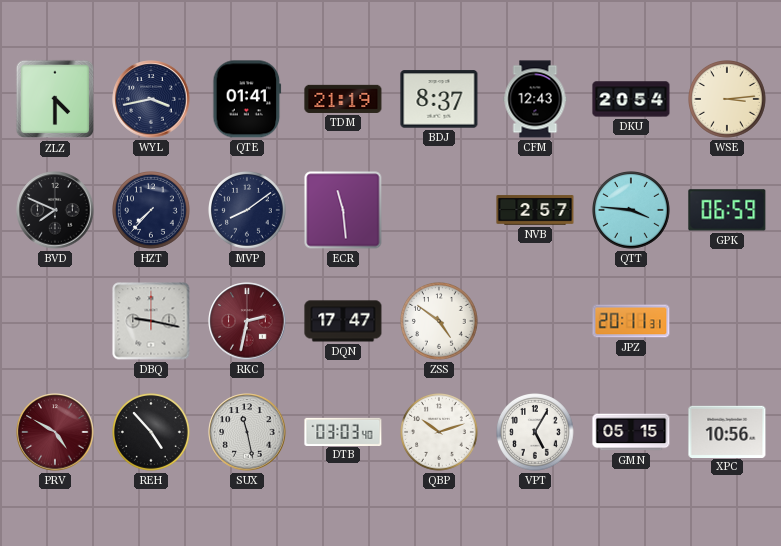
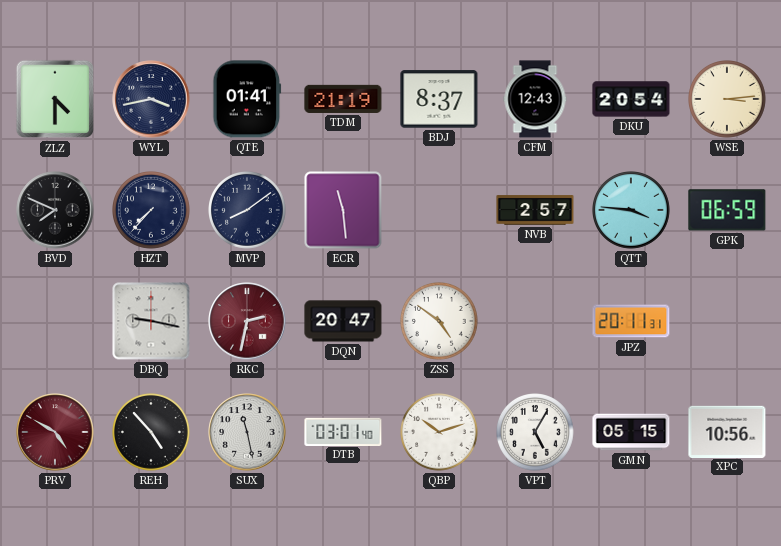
DQN: 17:47 -> 20:47
DTB: 03:03 -> 03:01
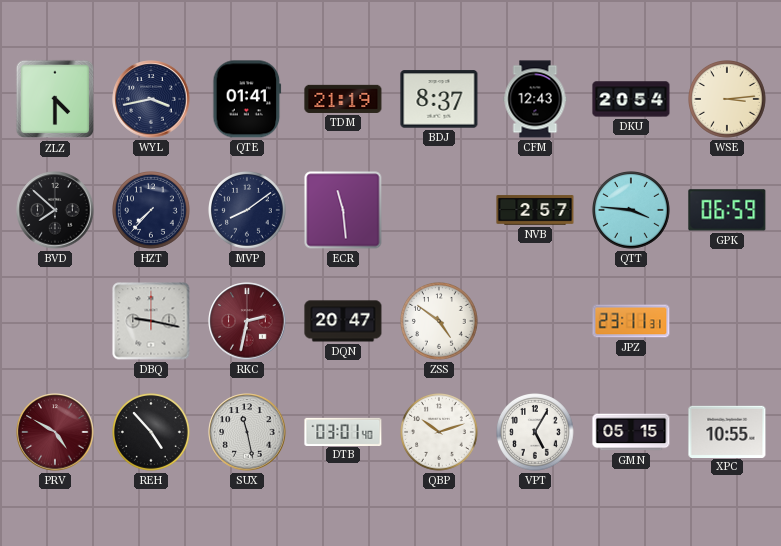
BVD: 7:49 -> 7:52
JPZ: 20:11 -> 23:11
XPC: 10:56 -> 10:55
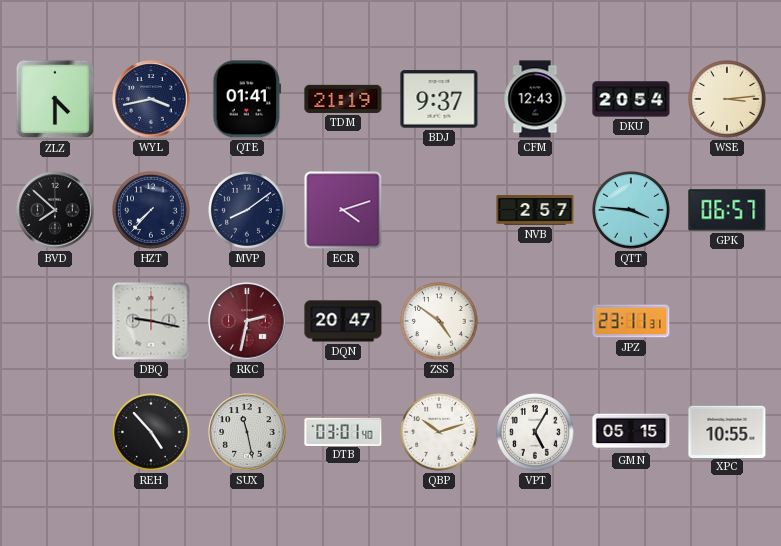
BDJ: 8:37 -> 9:37
ECR: 11:29 -> 4:12
GPK: 06:59 -> 06:57
PRV: 4:50 -> none
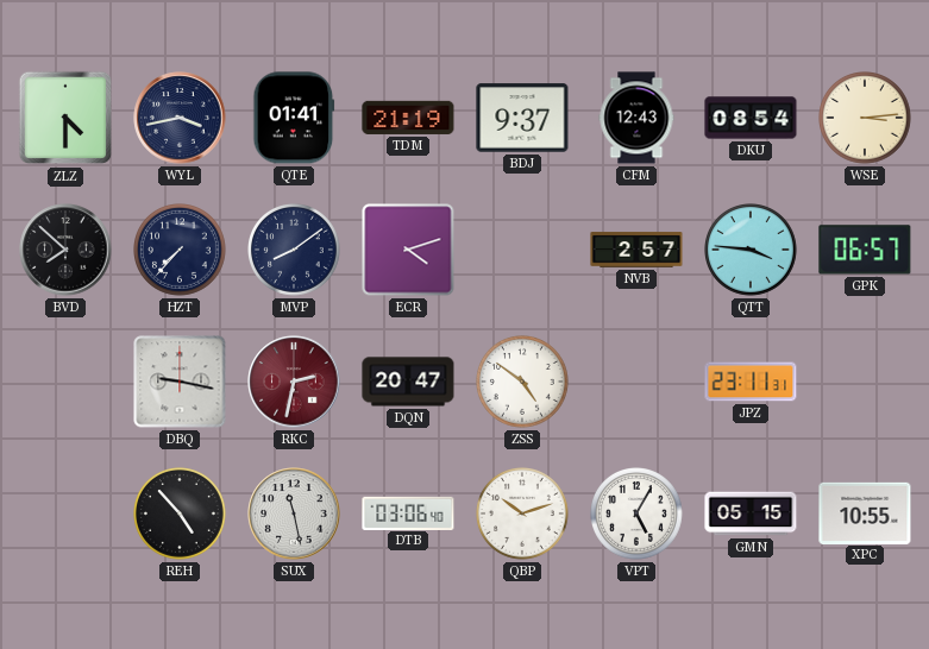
DKU: 20:54 -> 08:54
DTB: 03:01 -> 03:06
